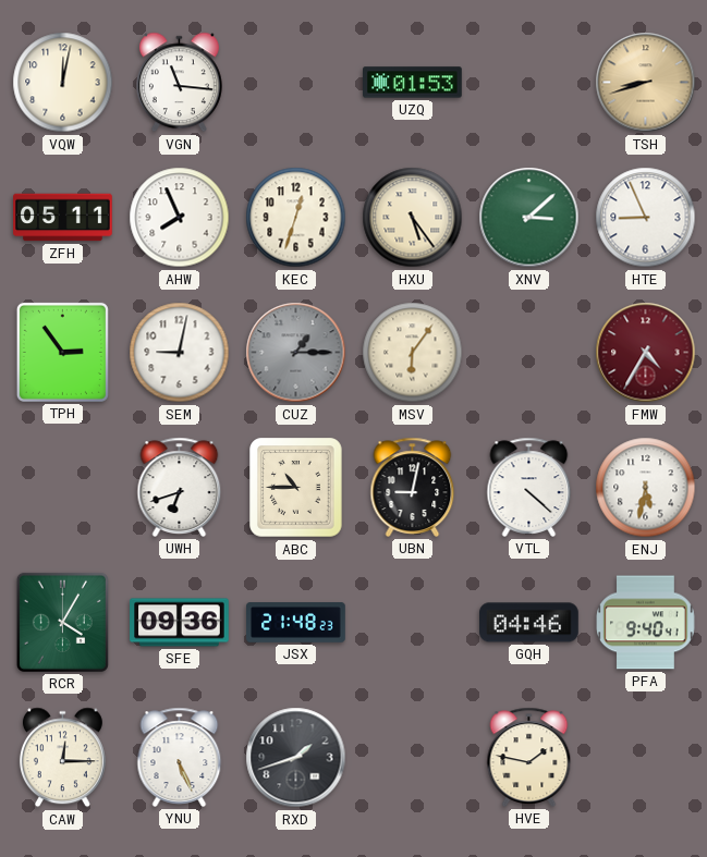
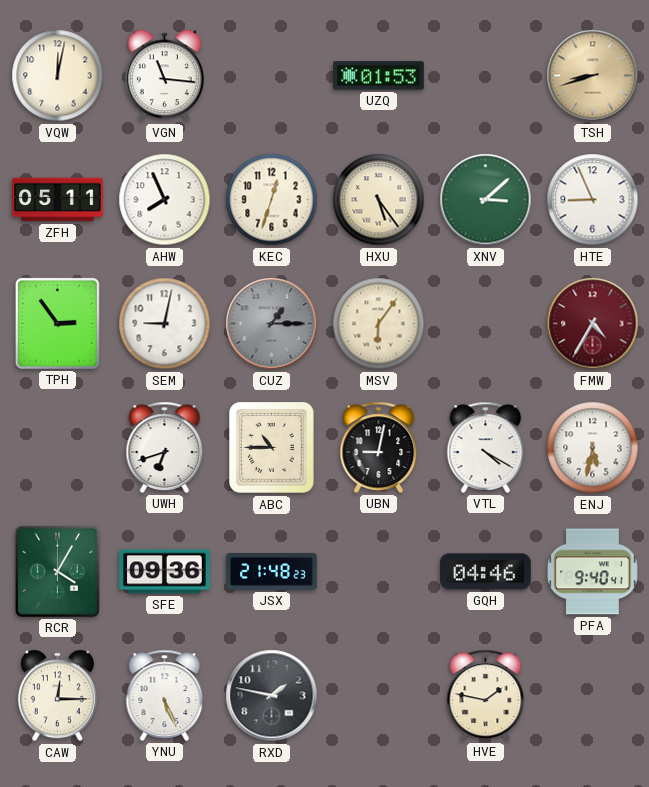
VTL: 4:22 -> 4:20
RXD: 1:42 -> 1:47
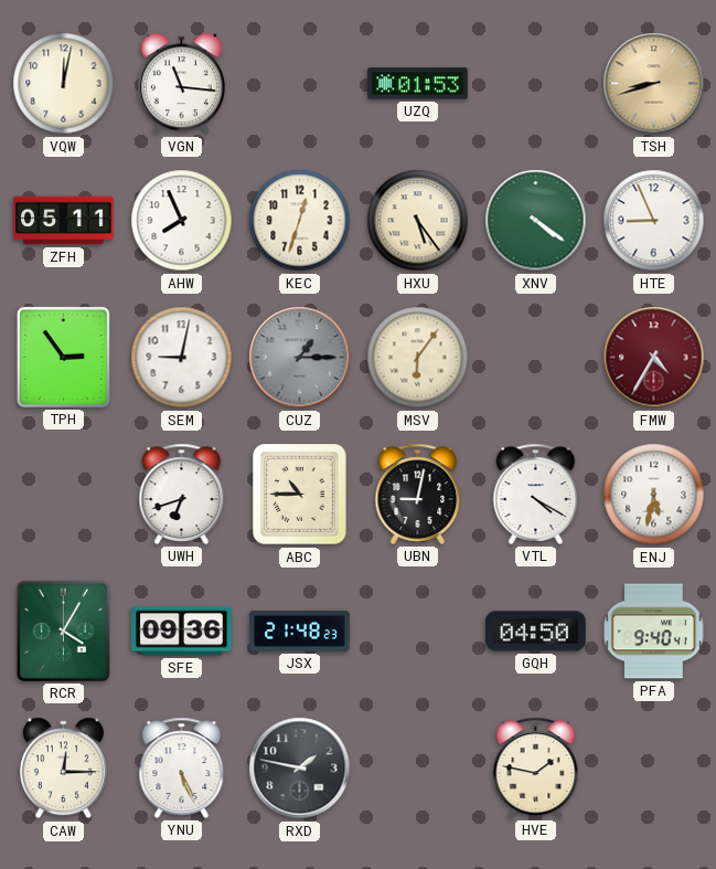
XNV: 3:08 -> 4:21
GQH: 04:46 -> 04:50
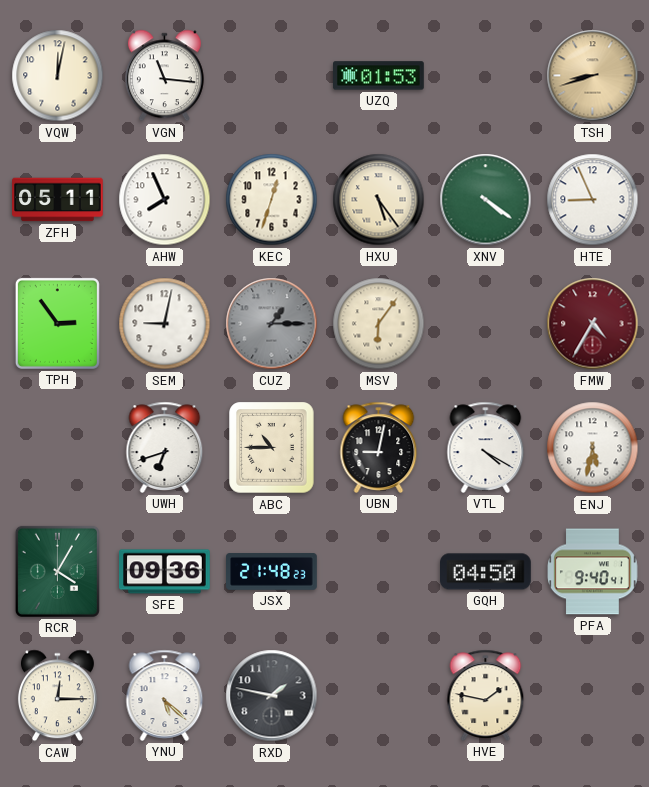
YNU: 5:26 -> 5:22
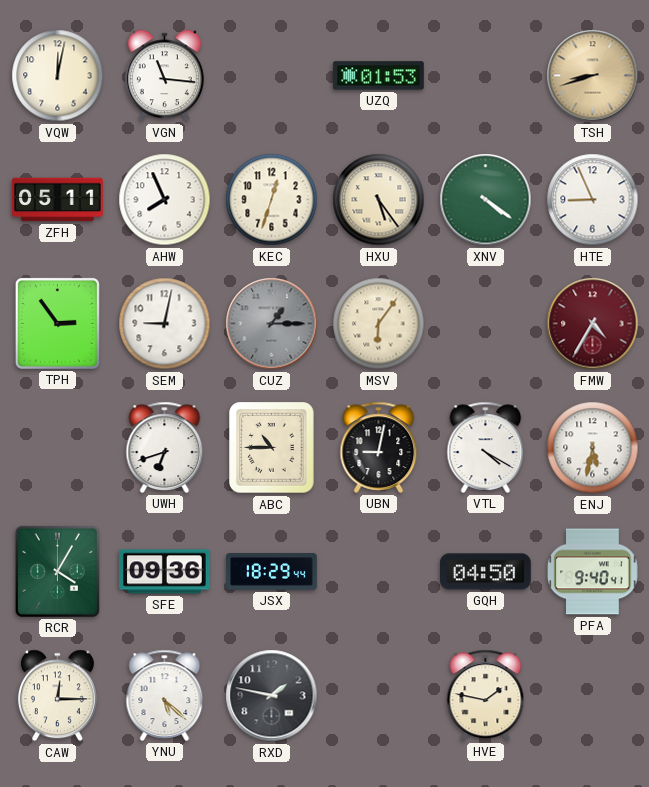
JSX: 21:48 -> 18:29
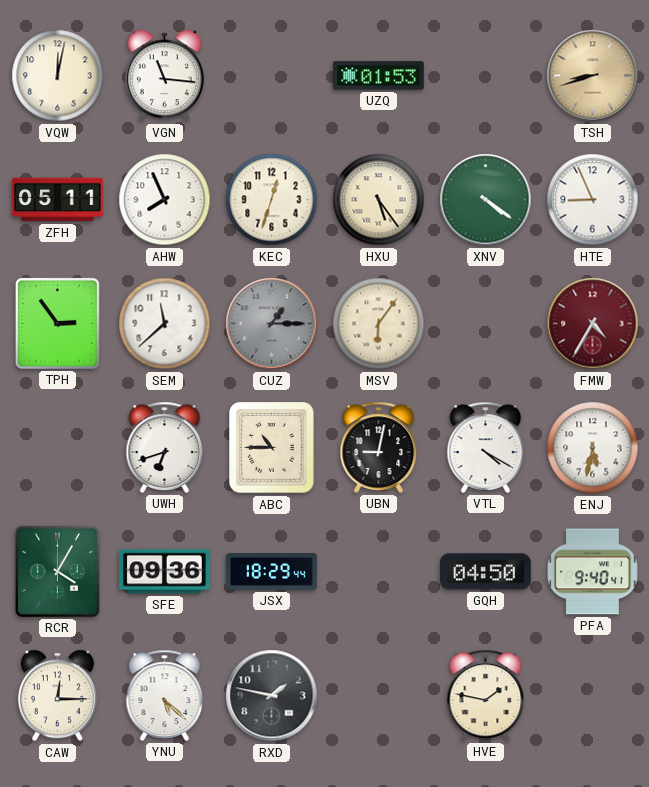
SEM: 9:02 -> 11:38
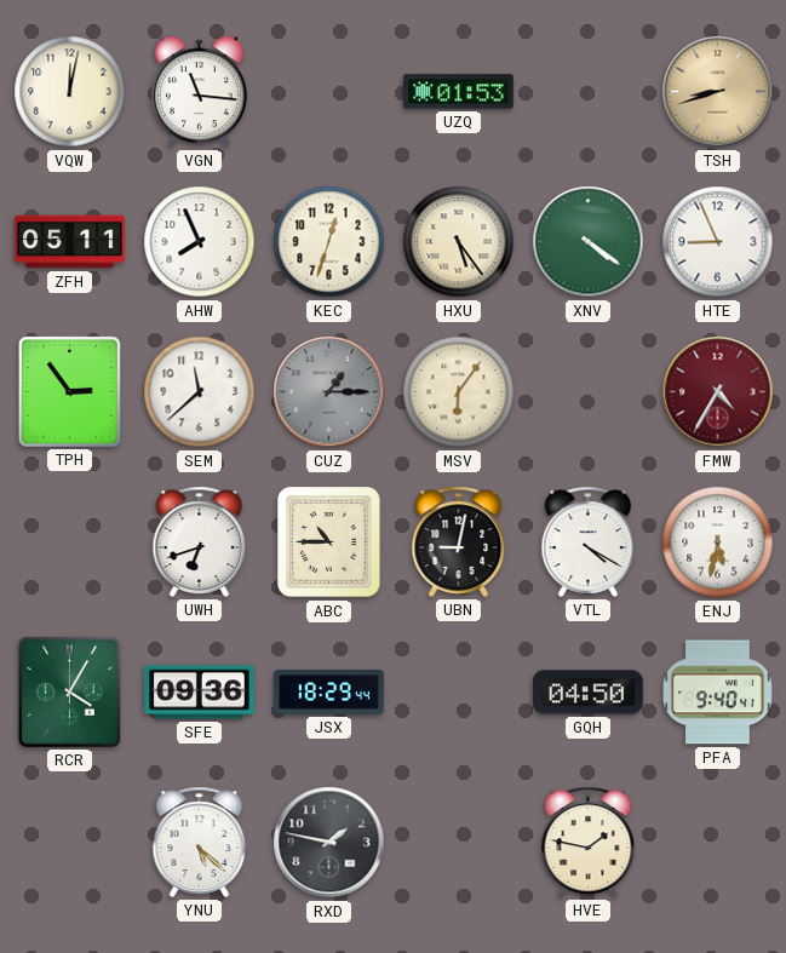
CAW: 12:15 -> none
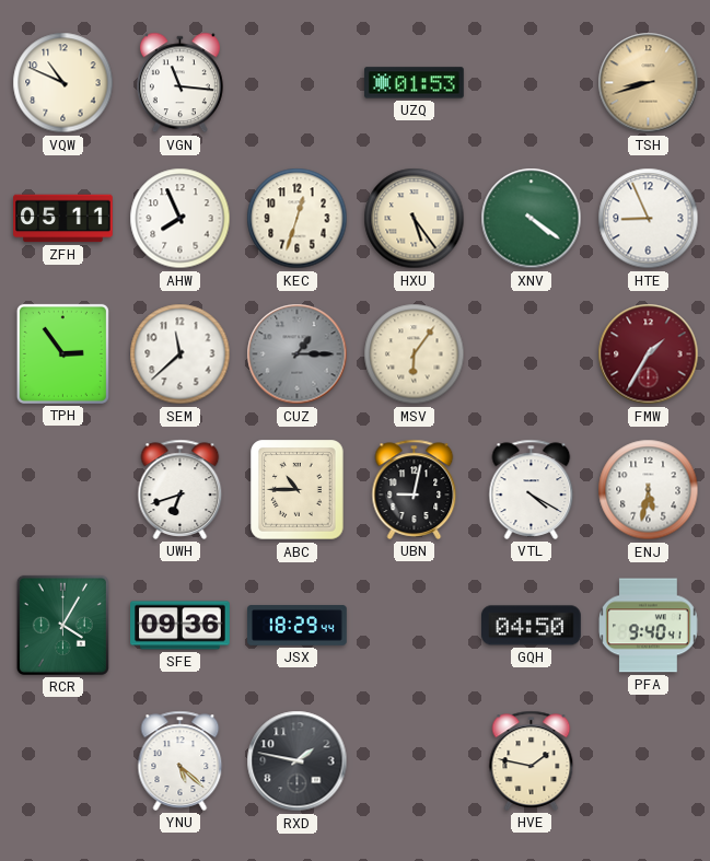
VQW: 12:02 -> 10:49
FMW: 4:35 -> 1:35
